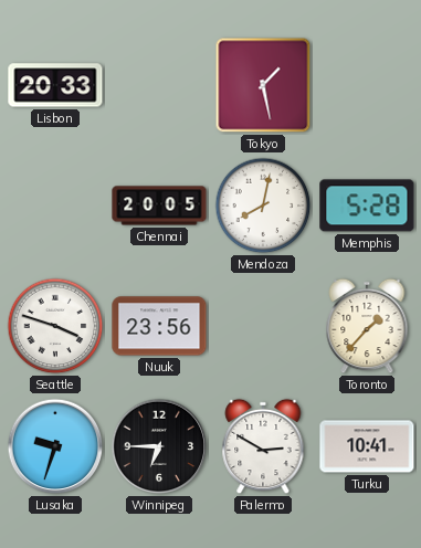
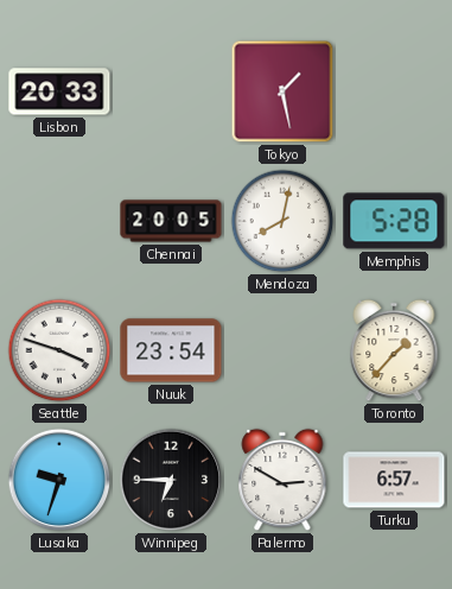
Nuuk: 23:56 -> 23:54
Turku: 10:41 -> 6:57
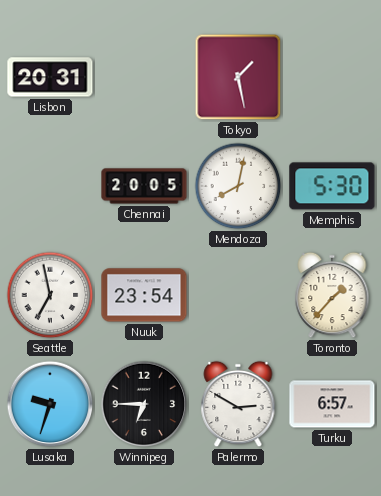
Lisbon: 20:33 -> 20:31
Memphis: 5:28 -> 5:30
Seattle: 3:48 -> 6:58
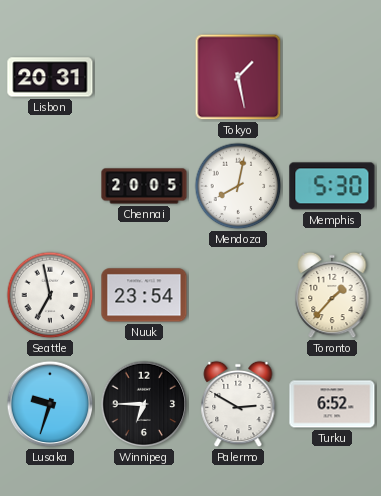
Turku: 6:57 -> 6:52
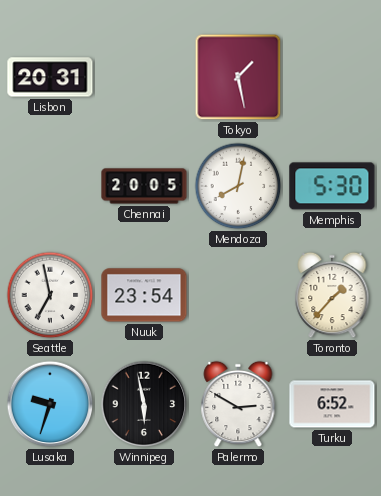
Winnipeg: 6:45 -> 5:58
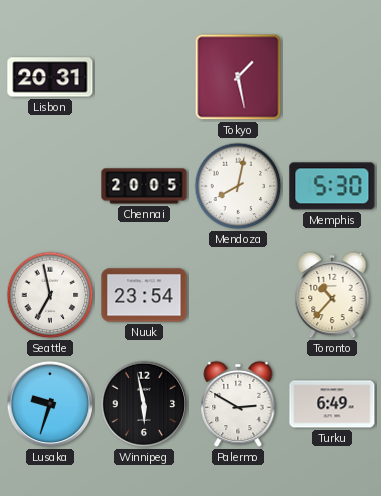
Toronto: 1:37 -> 10:37
Turku: 6:52 -> 6:49
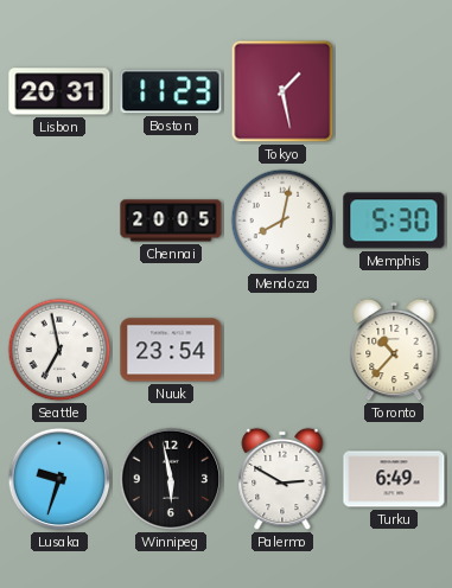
Boston: none -> 11:23
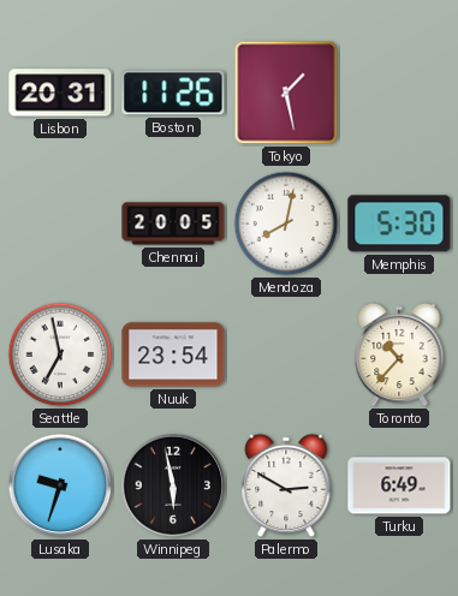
Boston: 11:23 -> 11:26
